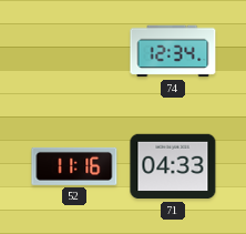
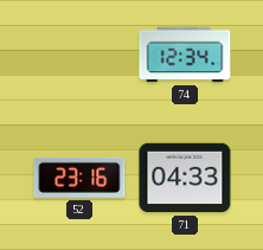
52: 11:16 -> 23:16
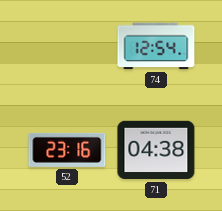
74: 12:34 -> 12:54
71: 04:33 -> 04:38
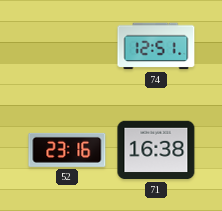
74: 12:54 -> 12:51
71: 04:38 -> 16:38
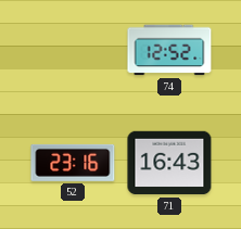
74: 12:51 -> 12:52
71: 16:38 -> 16:43
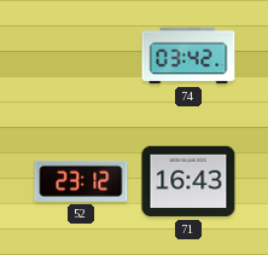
74: 12:52 -> 03:42
52: 23:16 -> 23:12
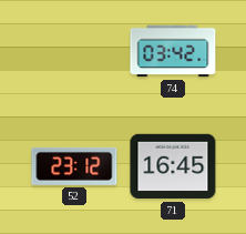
71: 16:43 -> 16:45
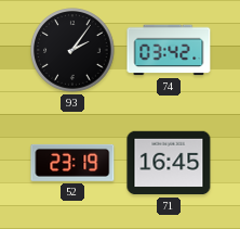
93: none -> 2:06
52: 23:12 -> 23:19
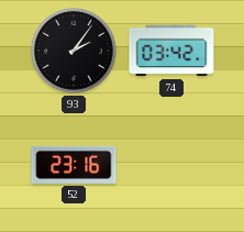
52: 23:19 -> 23:16
71: 16:45 -> none
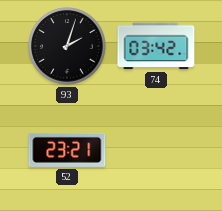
93: 2:06 -> 2:03
52: 23:16 -> 23:21
